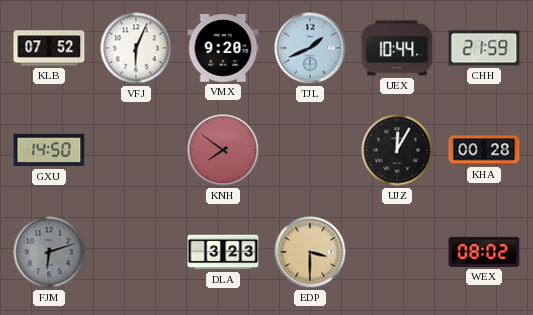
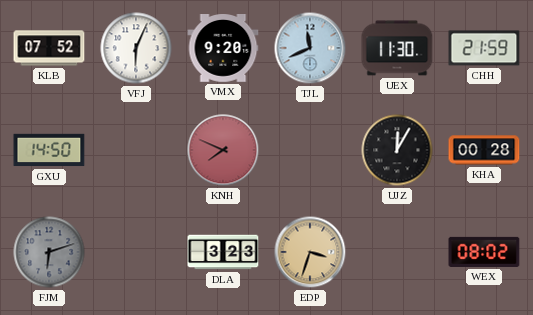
TJL: 1:41 -> 11:41
UEX: 10:44 -> 11:30
KNH: 7:51 -> 7:49
EDP: 3:30 -> 3:33
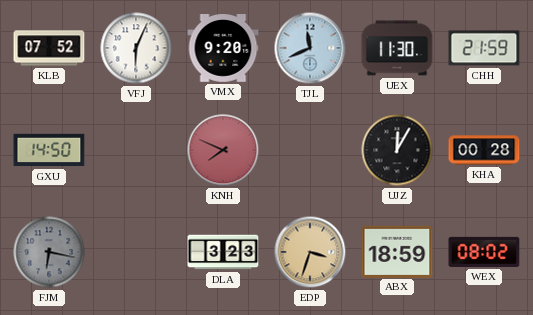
FJM: 6:12 -> 6:17
ABX: none -> 18:59
